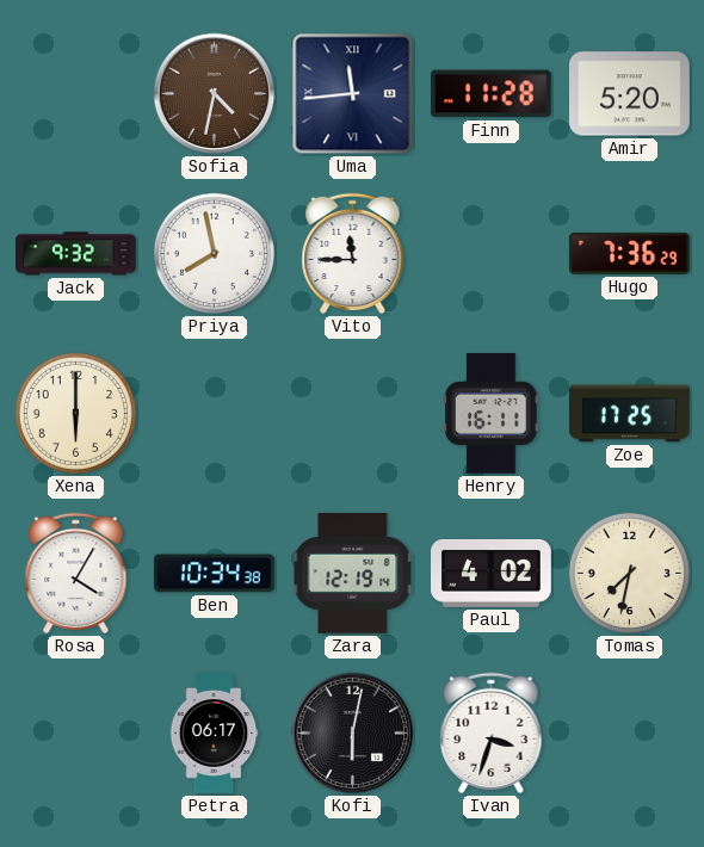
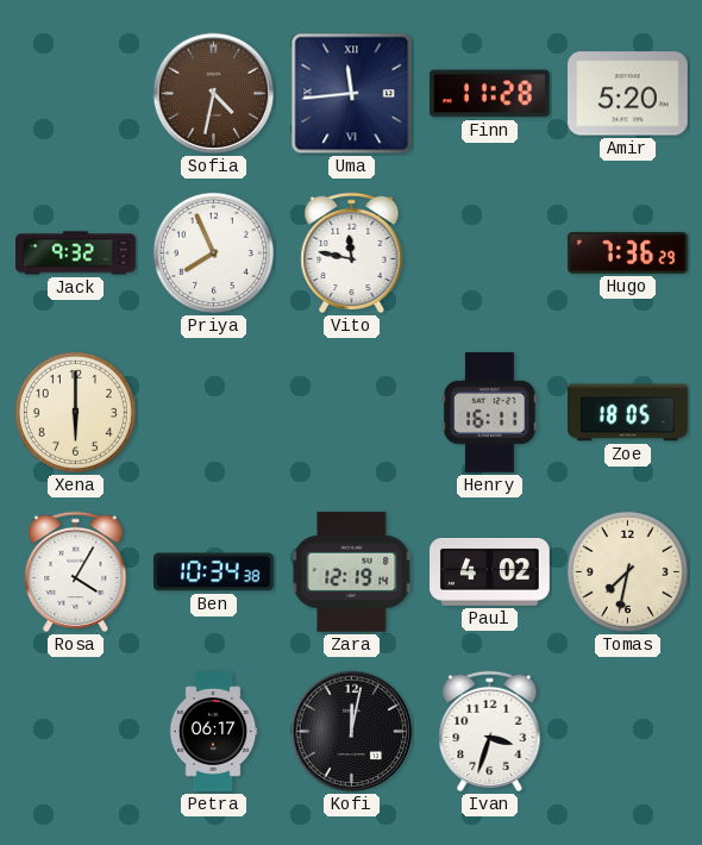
Priya: 7:58 -> 7:56
Vito: 11:45 -> 11:47
Zoe: 17:25 -> 18:05
Kofi: 6:02 -> 12:02
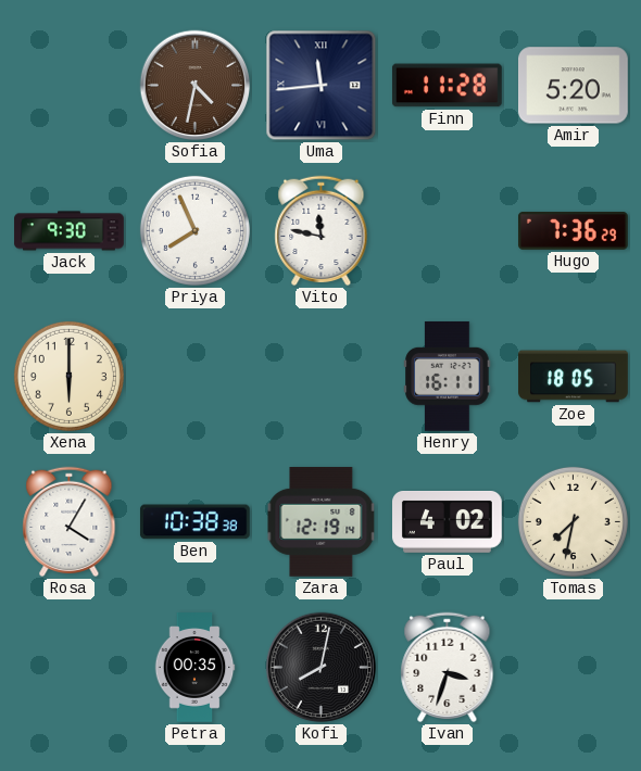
Jack: 9:32 -> 9:30
Ben: 10:34 -> 10:38
Petra: 06:17 -> 00:35
Kofi: 12:02 -> 8:02
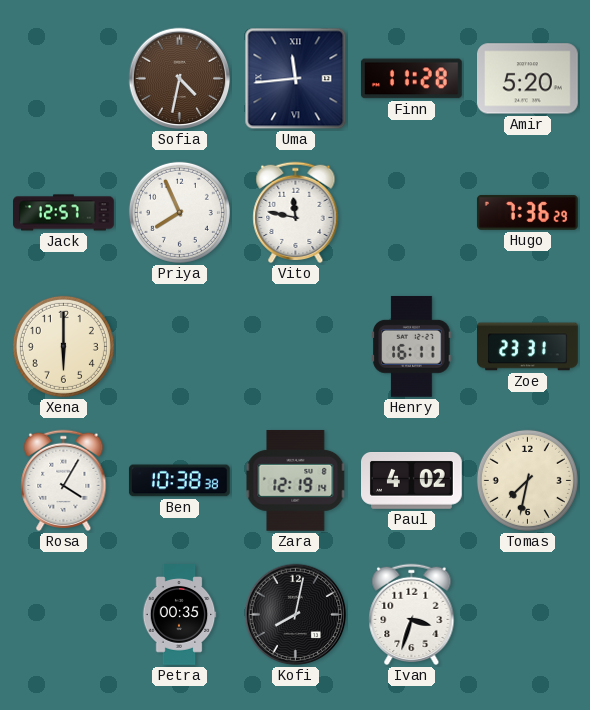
Jack: 9:30 -> 12:57
Zoe: 18:05 -> 23:31
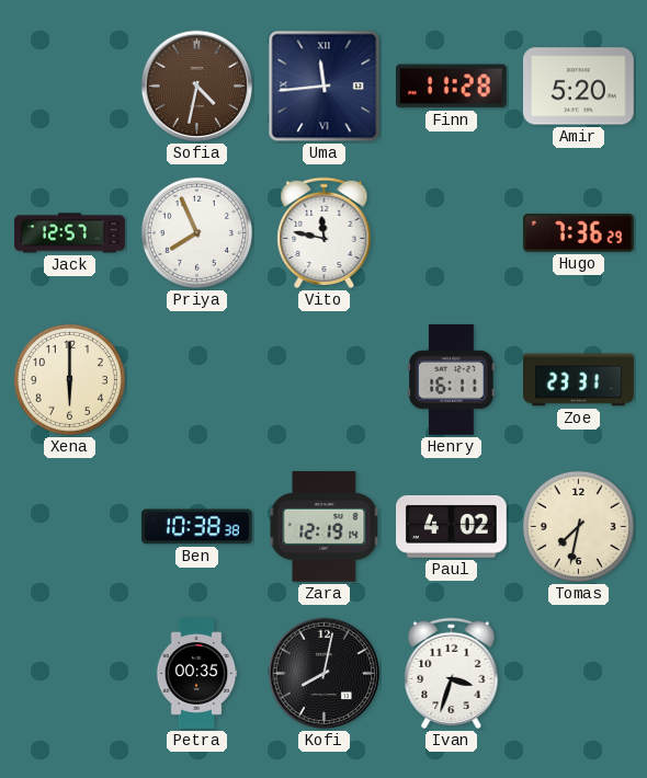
Rosa: 4:05 -> none
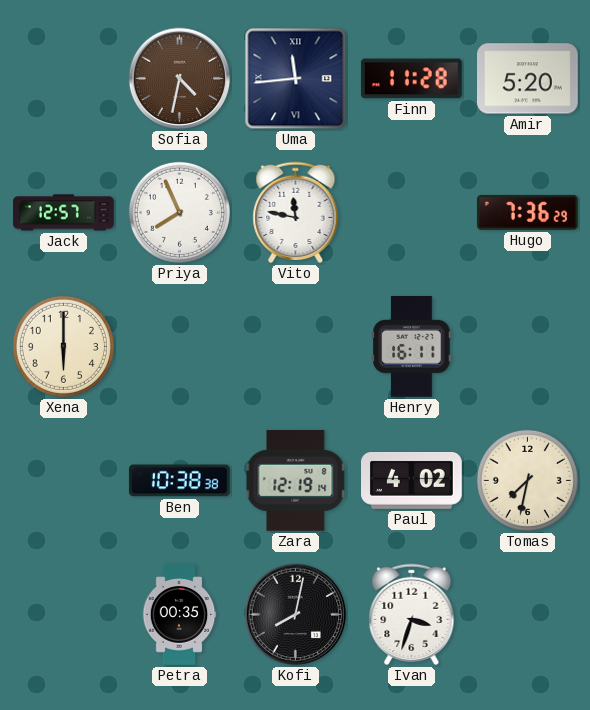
Zoe: 23:31 -> none
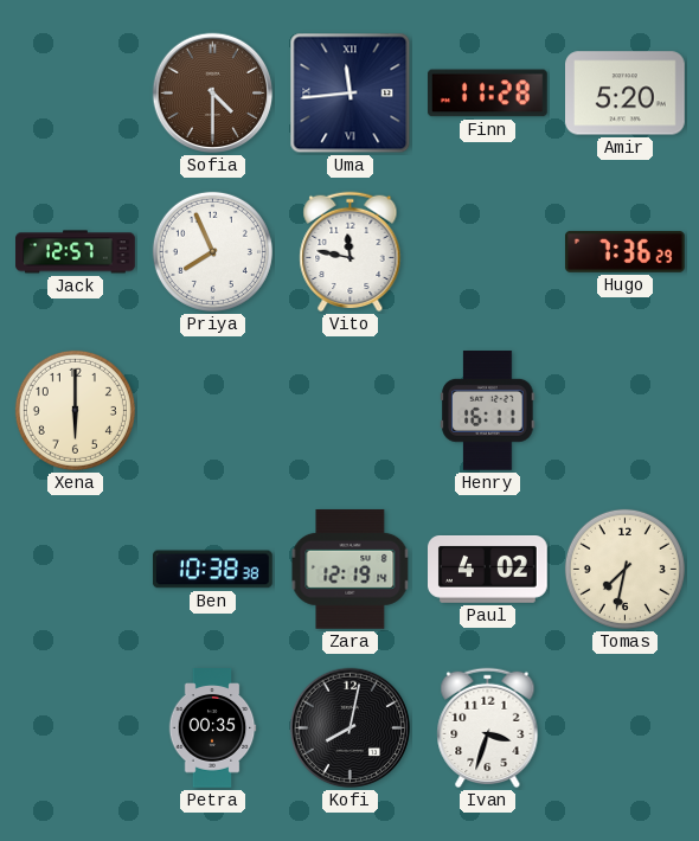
Sofia: 4:32 -> 4:30
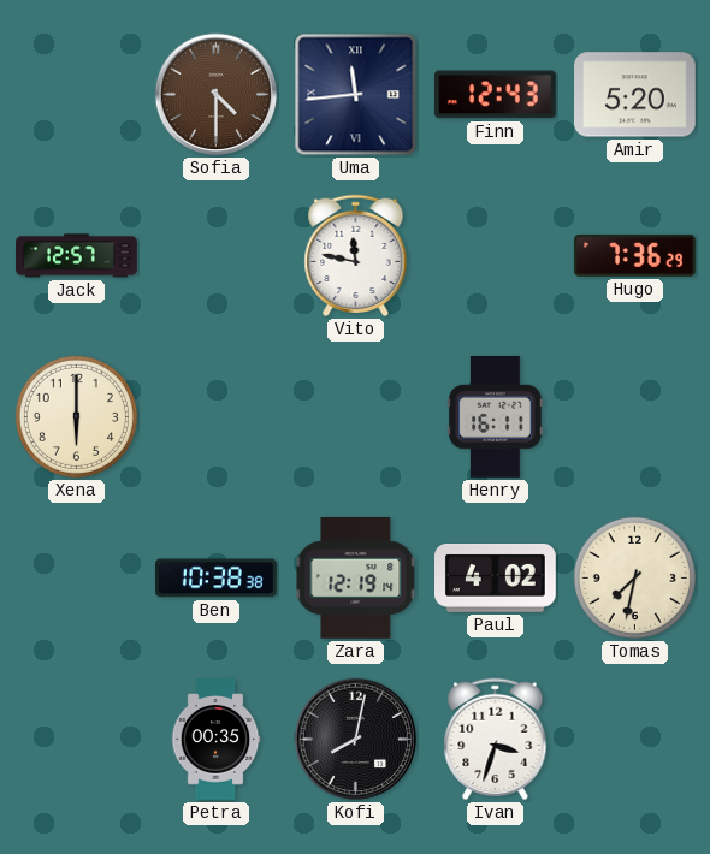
Finn: 11:28 -> 12:43
Priya: 7:56 -> none
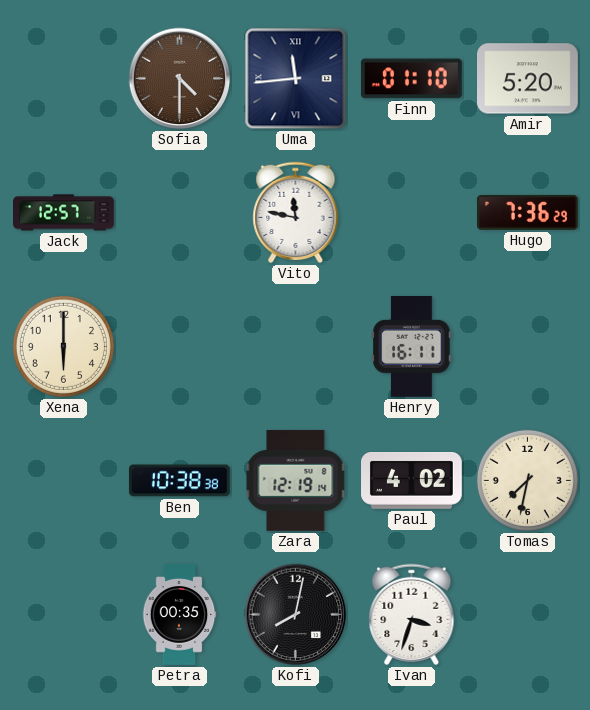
Finn: 12:43 -> 01:10
